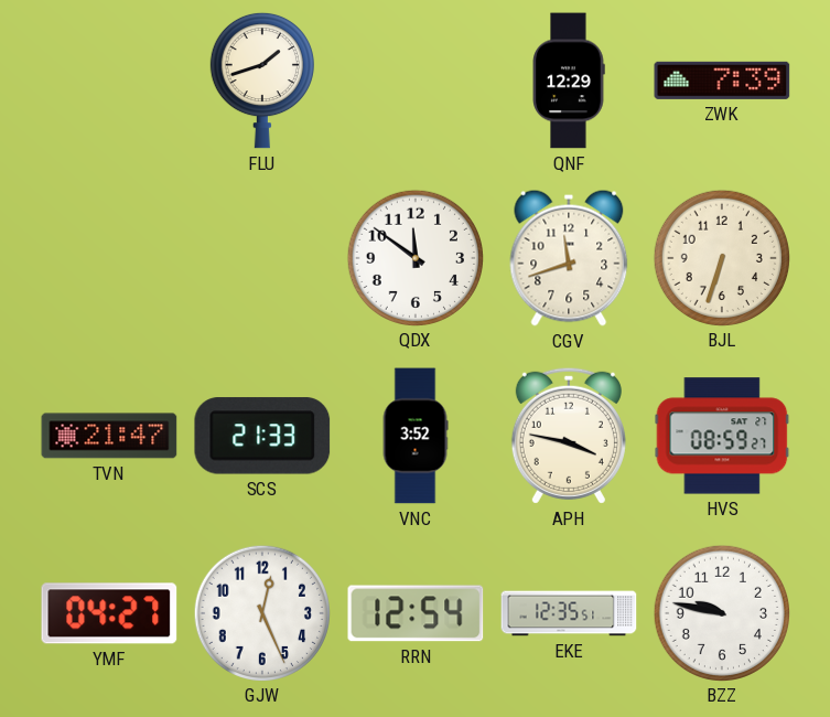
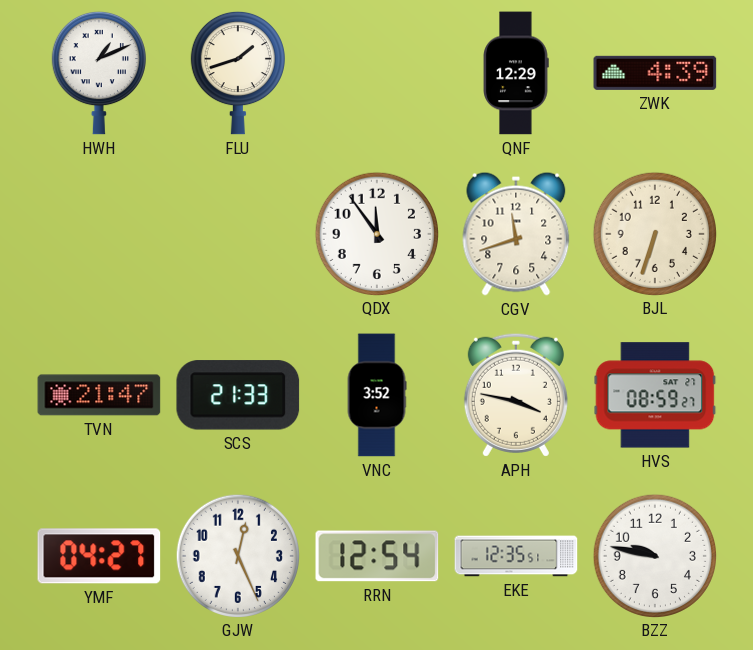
HWH: none -> 1:11
ZWK: 7:39 -> 4:39
QDX: 11:51 -> 11:54
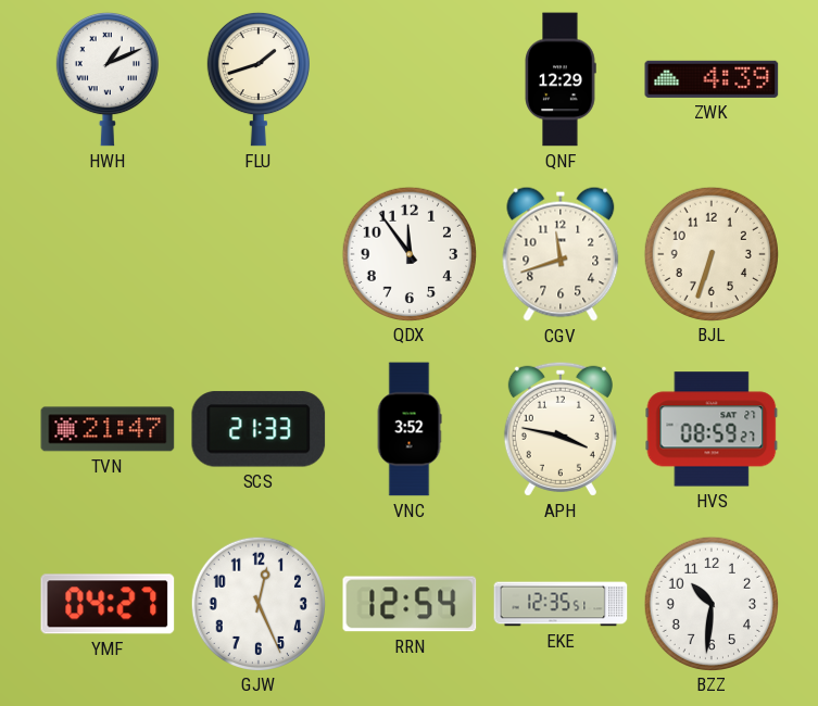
BZZ: 9:47 -> 10:31
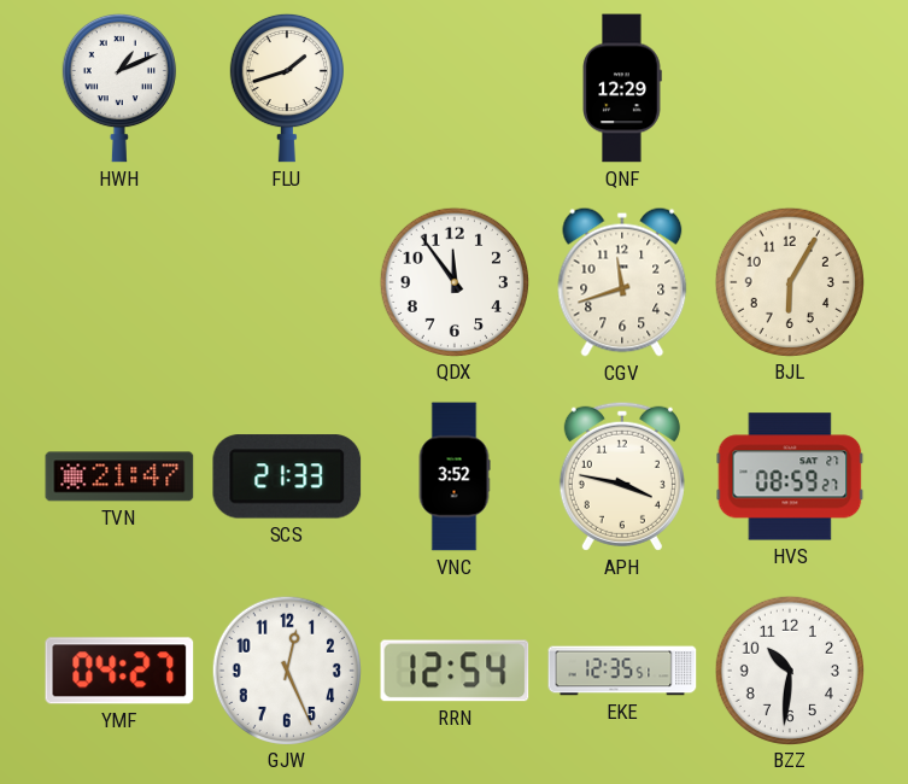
ZWK: 4:39 -> none
BJL: 6:33 -> 6:05
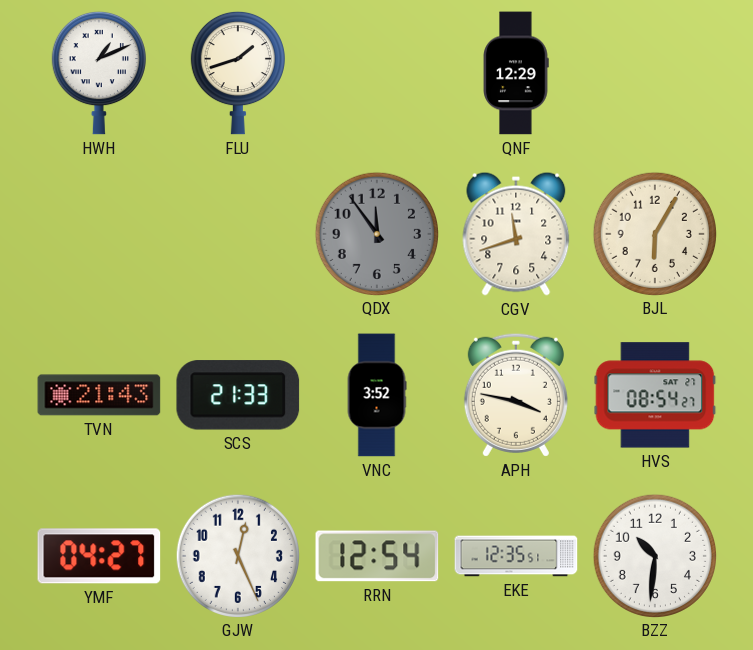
QDX dial: white -> grey
TVN: 21:47 -> 21:43
HVS: 08:59 -> 08:54
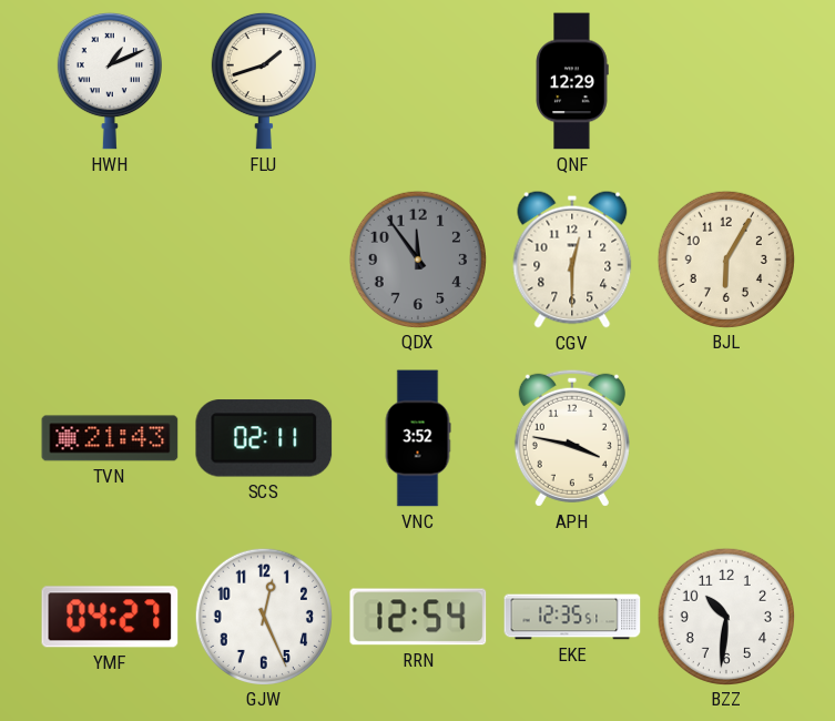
CGV: 11:42 -> 12:30
SCS: 21:33 -> 02:11
HVS: 08:54 -> none
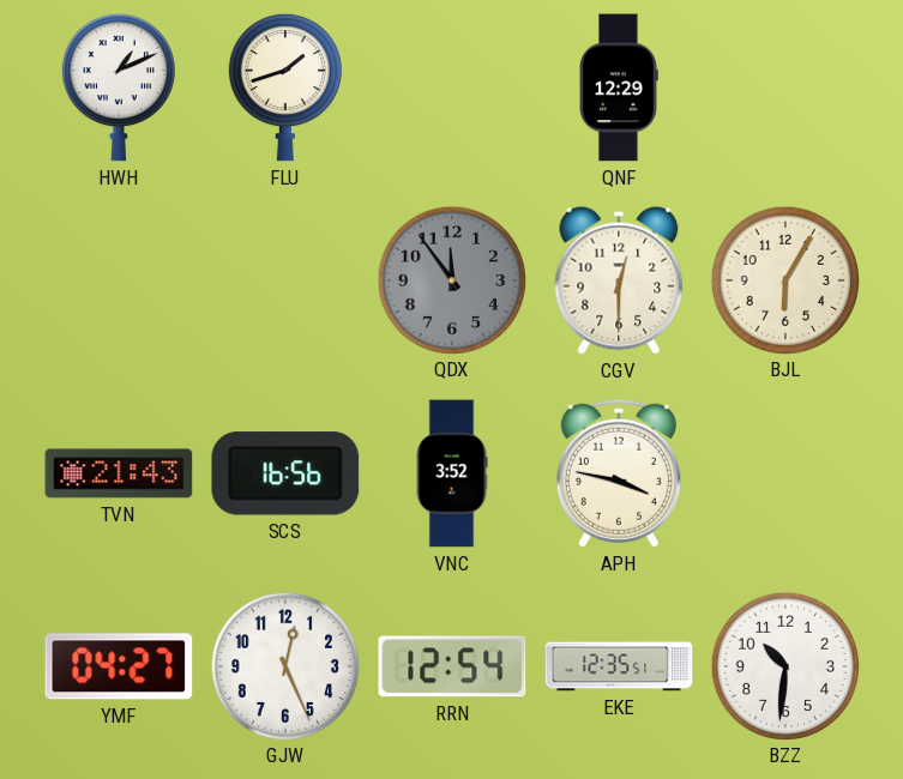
SCS: 02:11 -> 16:56
